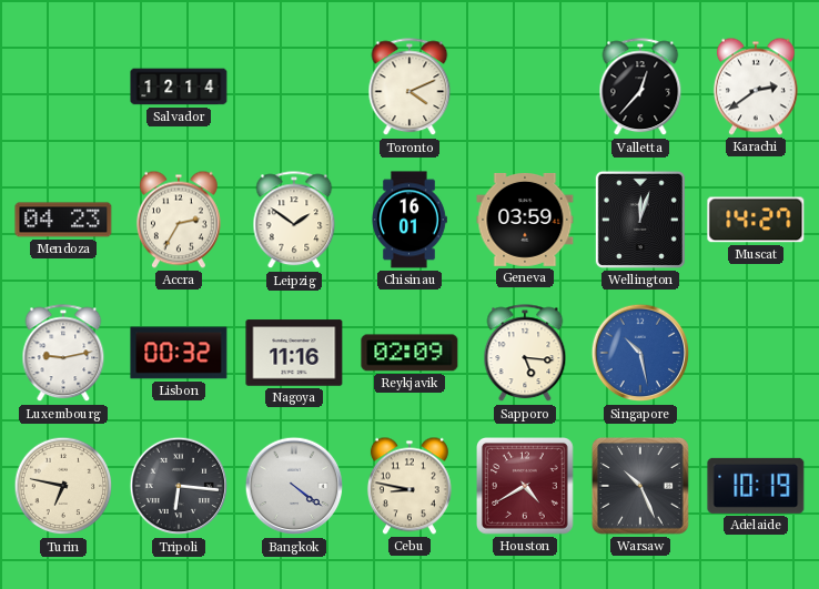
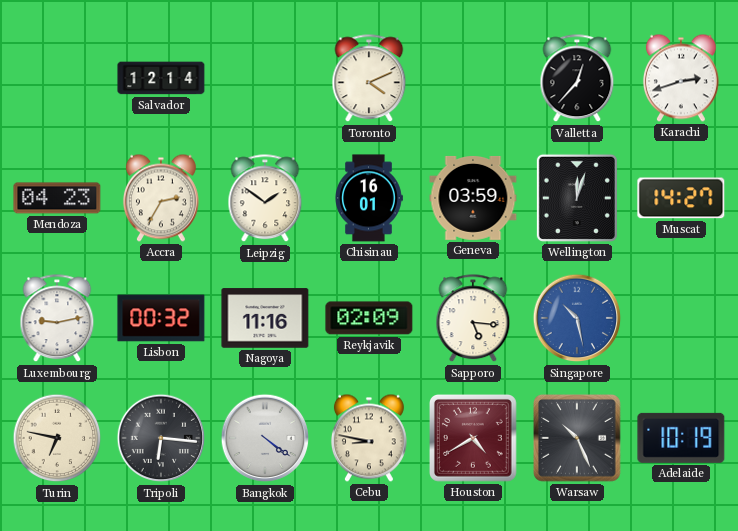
Karachi: 2:39 -> 2:42
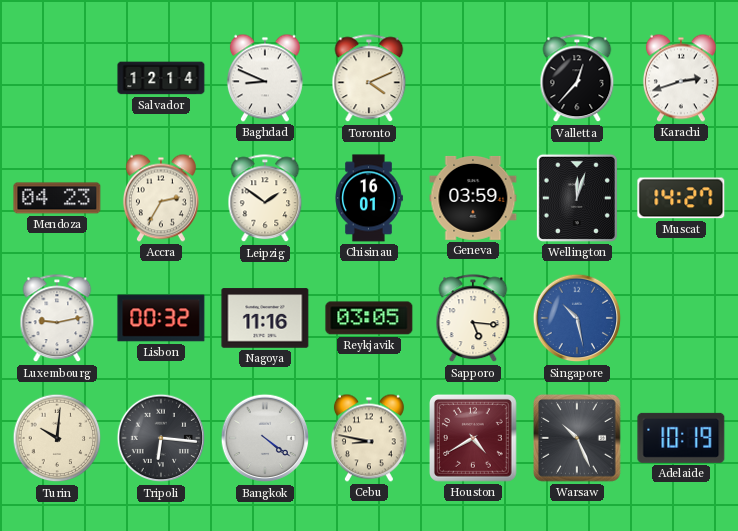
Baghdad: none -> 8:49
Reykjavik: 02:09 -> 03:05
Turin: 6:47 -> 10:01
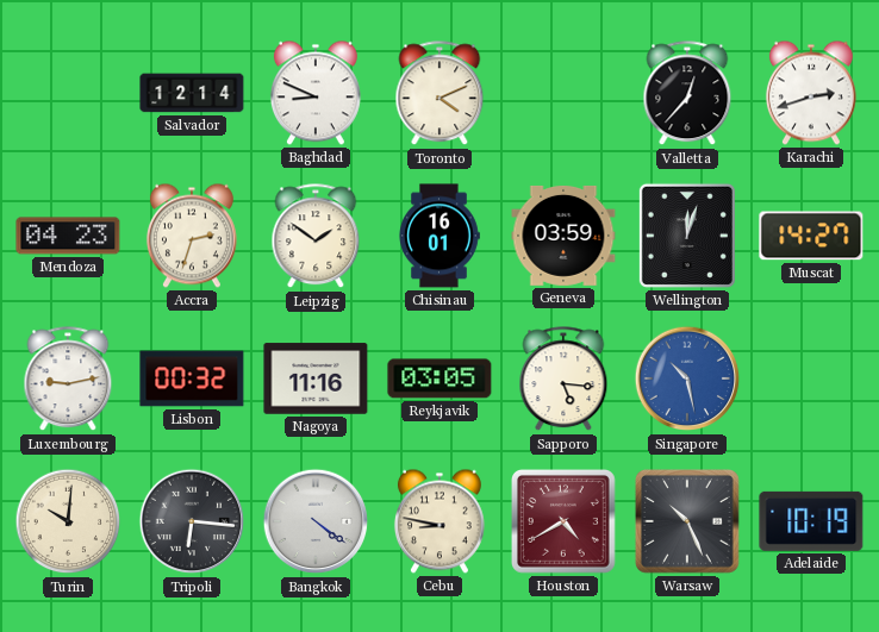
Accra: 2:35 -> 2:33
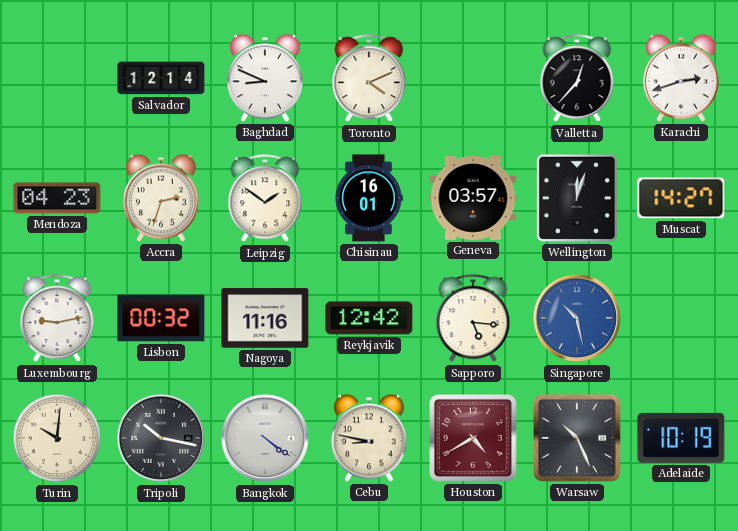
Geneva: 03:59 -> 03:57
Reykjavik: 03:05 -> 12:42
Tripoli: 6:16 -> 10:17
